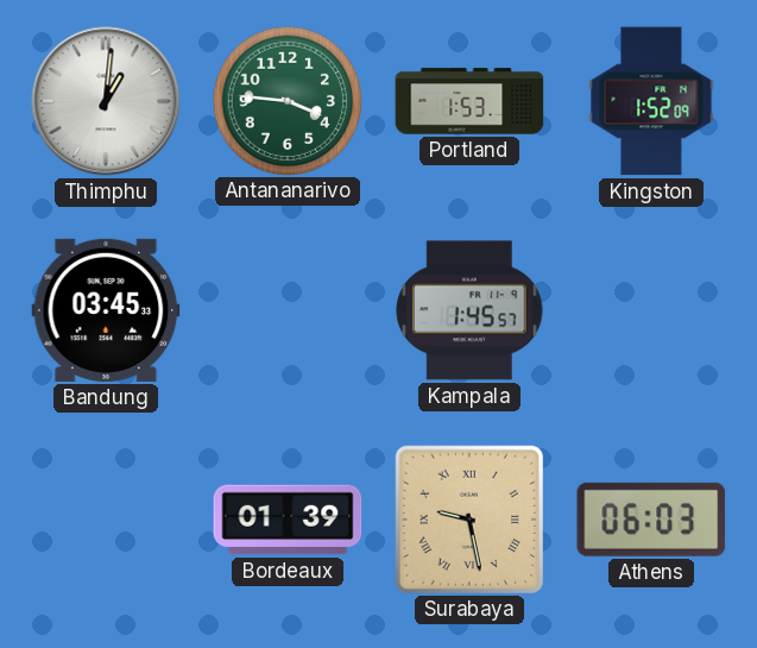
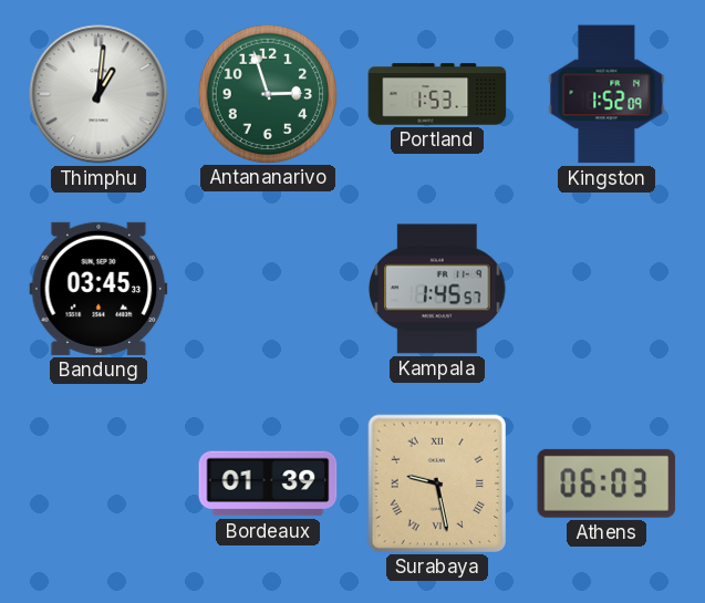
Antananarivo: 3:46 -> 2:57
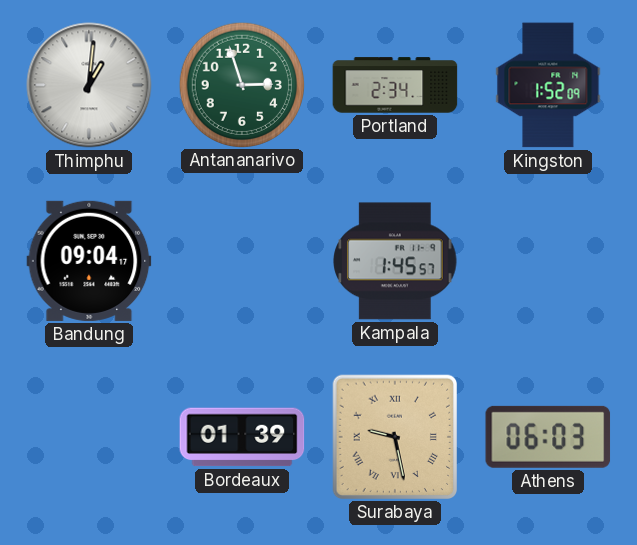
Portland: 1:53 -> 2:34
Bandung: 03:45 -> 09:04
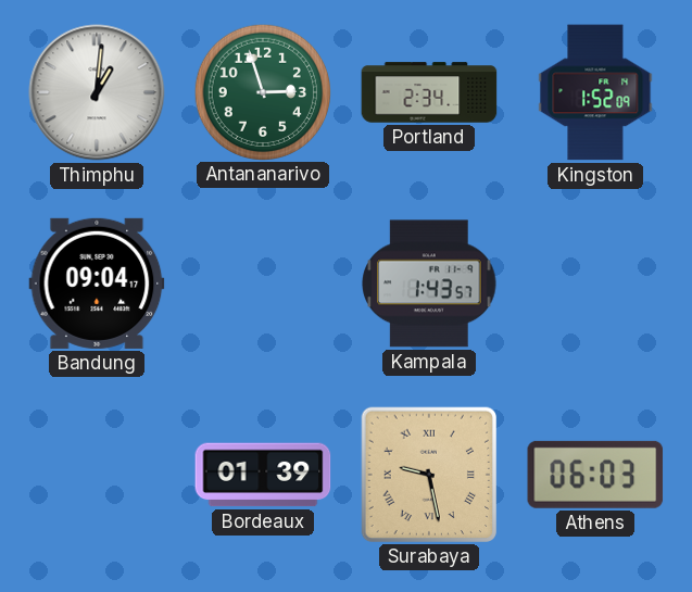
Kampala: 1:45 -> 1:43
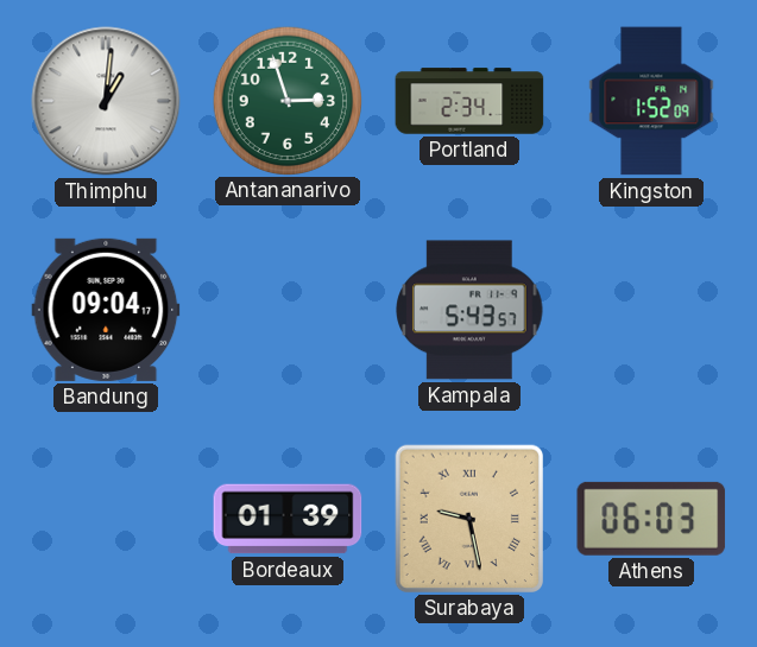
Kampala: 1:43 -> 5:43
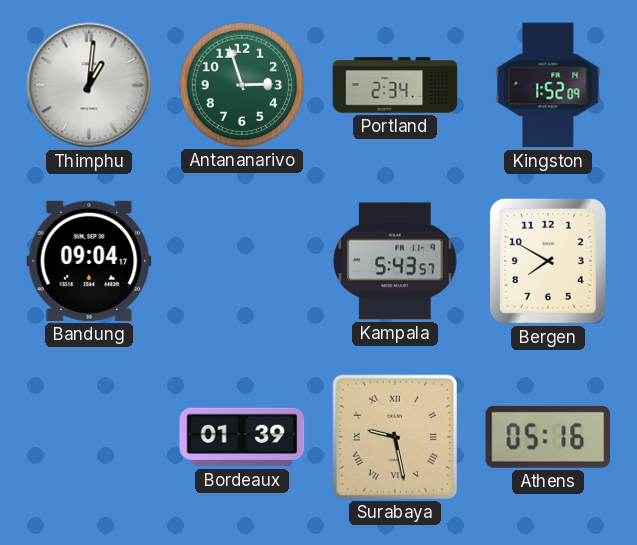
Bergen: none -> 7:50
Athens: 06:03 -> 05:16
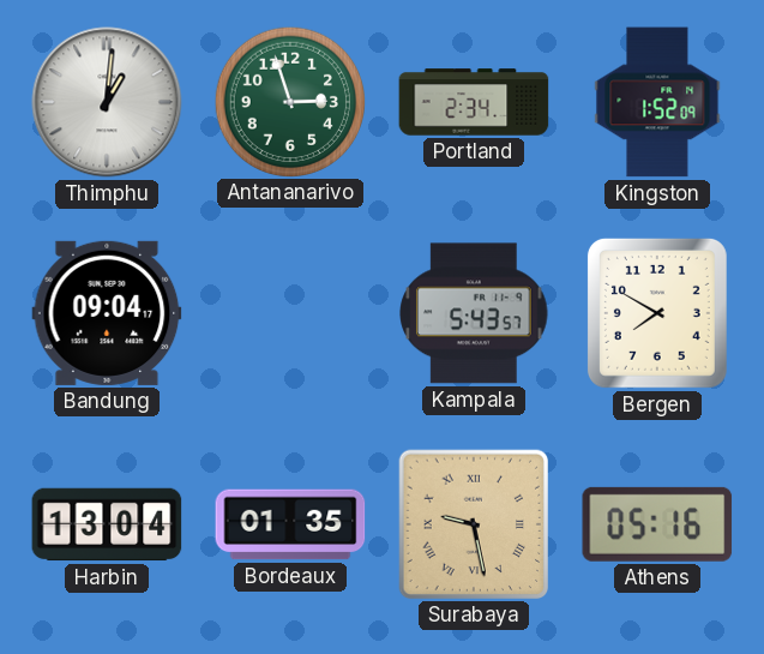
Harbin: none -> 13:04
Bordeaux: 01:39 -> 01:35
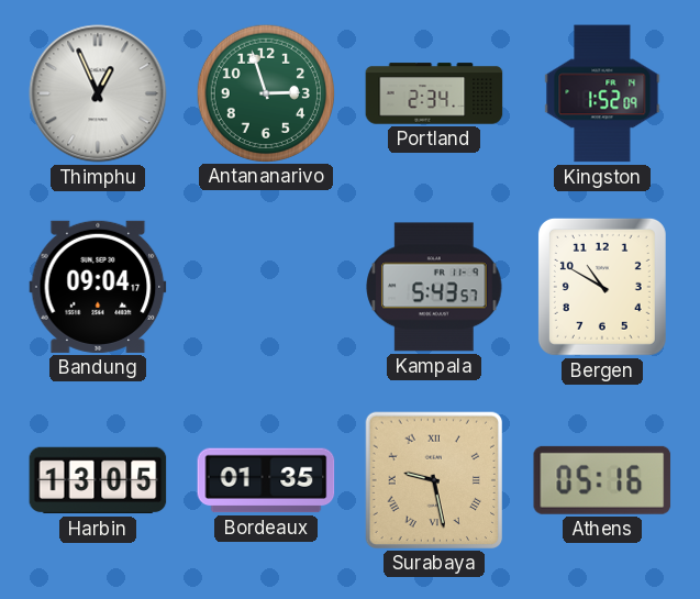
Thimphu: 1:01 -> 12:56
Bergen: 7:50 -> 10:50
Harbin: 13:04 -> 13:05
